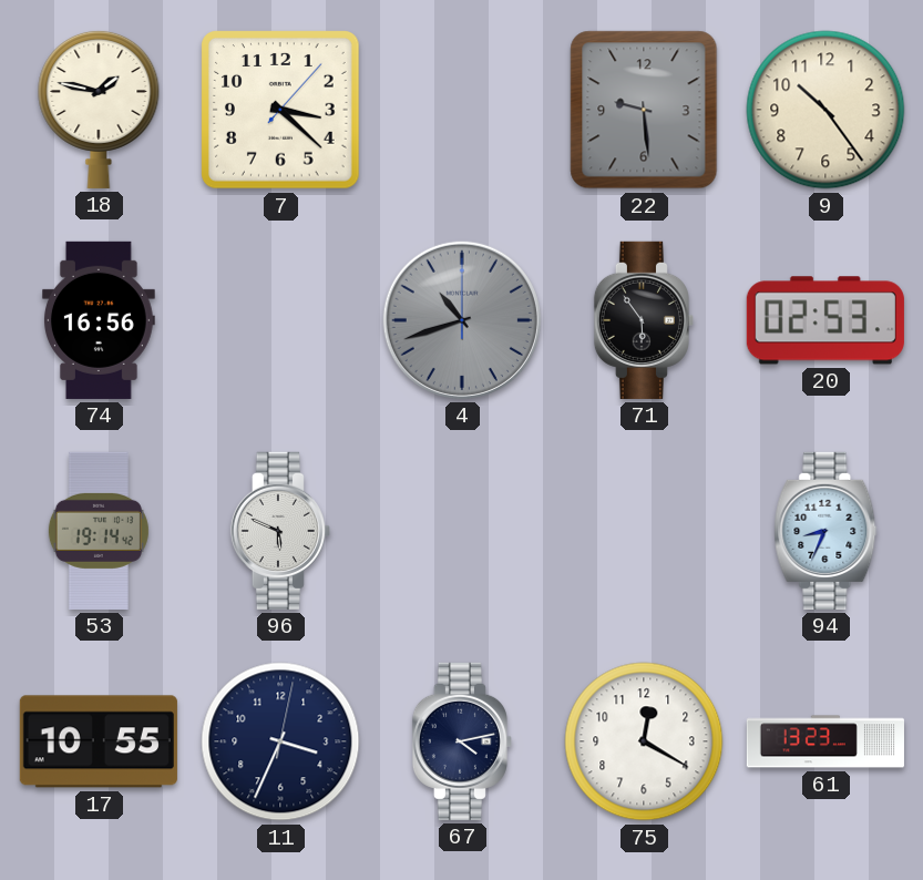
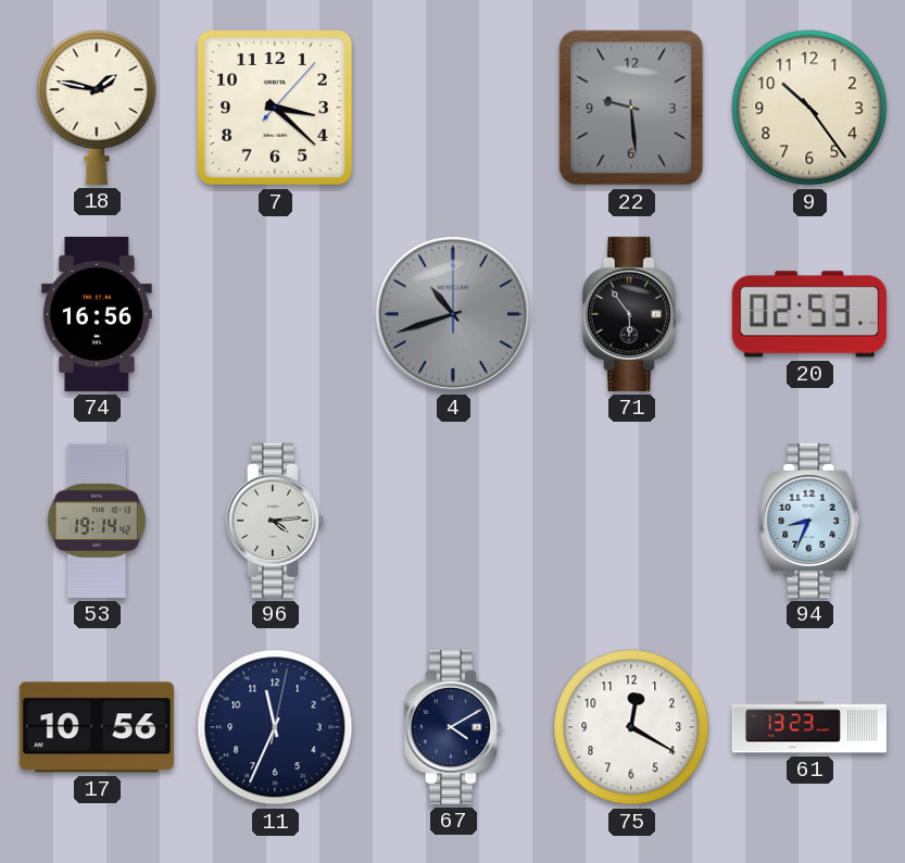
96: 5:49 -> 4:14
17: 10:55 -> 10:56
11: 3:34 -> 11:34
67: 4:13 -> 4:10
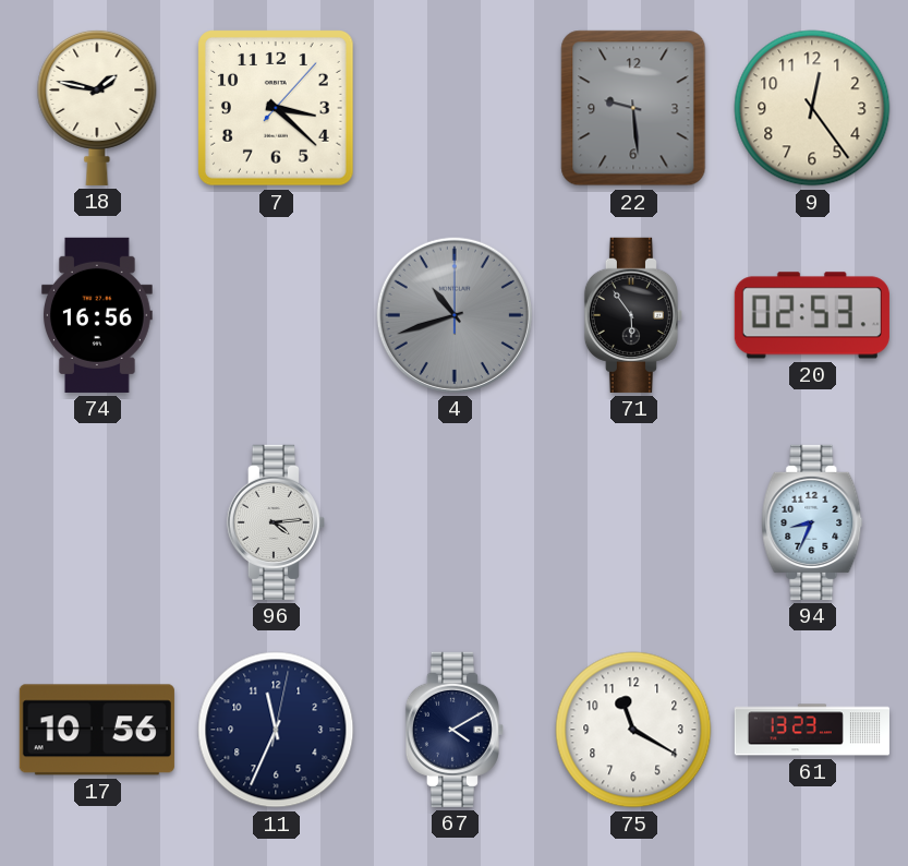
9: 10:24 -> 12:24
53: 19:14 -> none
75: 12:20 -> 11:20
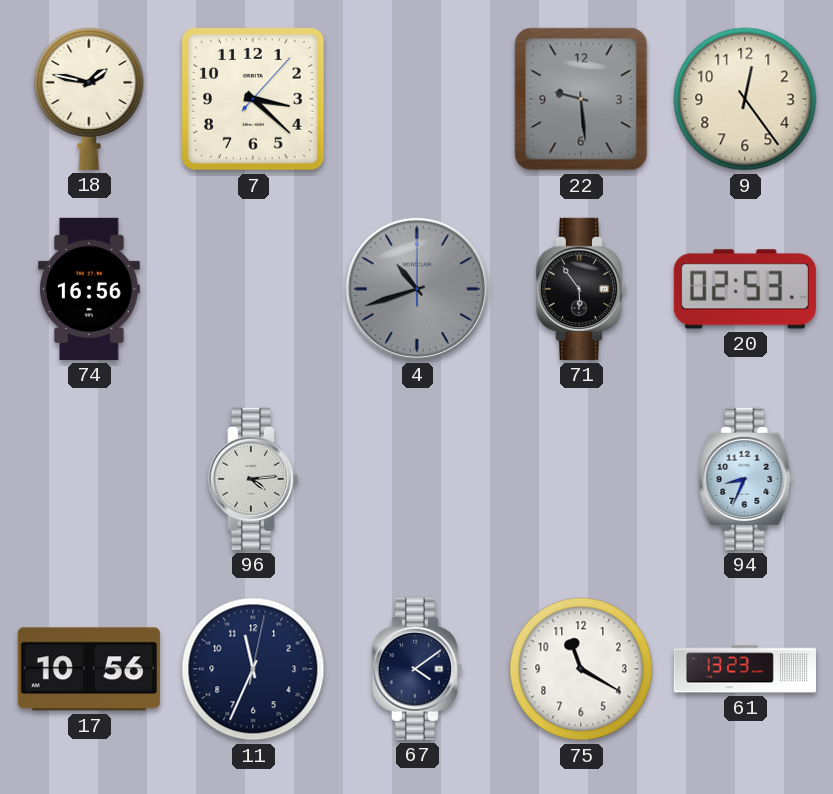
67: 4:10 -> 4:09
